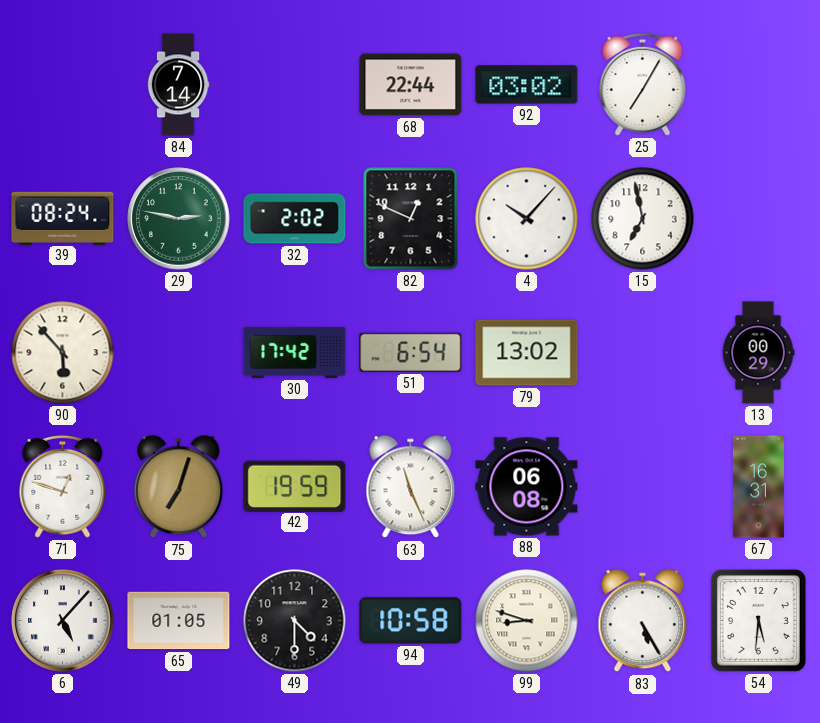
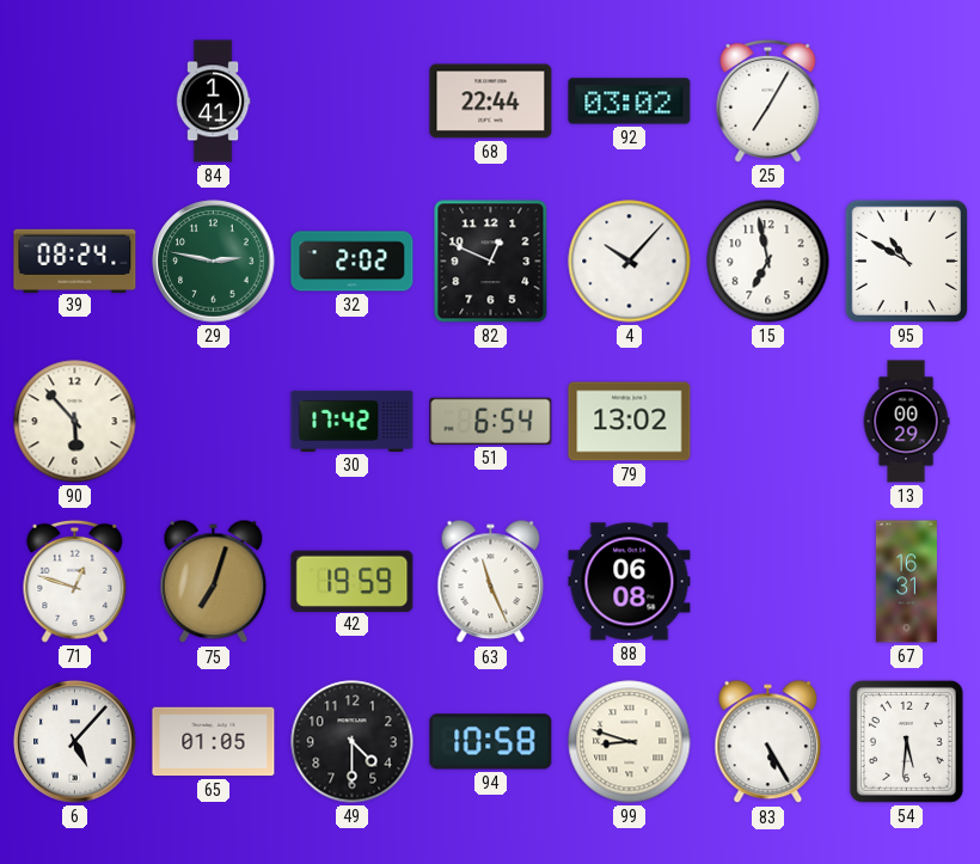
84: 7:14 -> 1:41
95: none -> 10:50
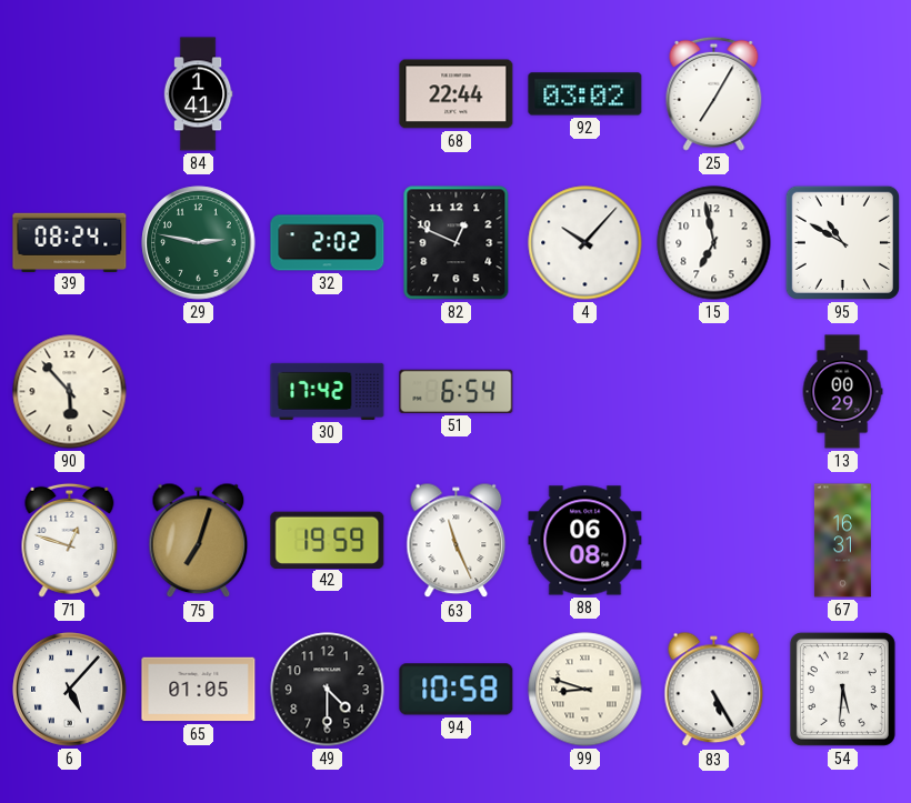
79: 13:02 -> none
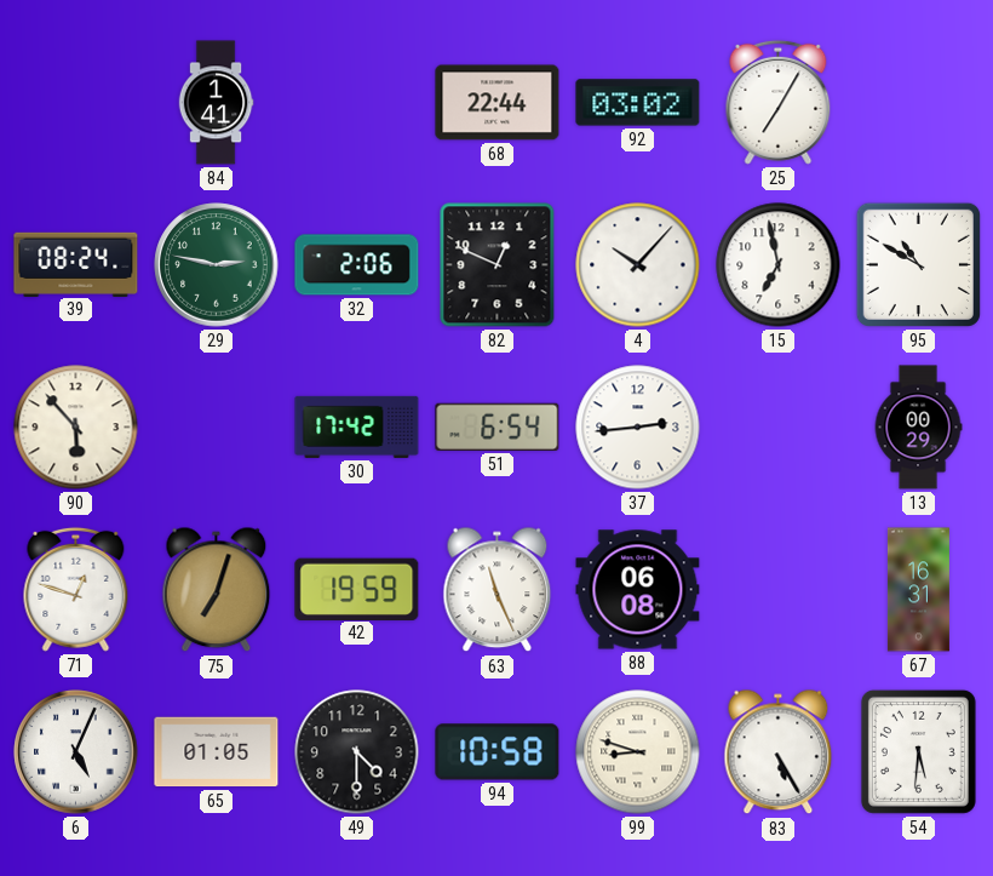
32: 2:02 -> 2:06
37: none -> 2:44
6: 5:07 -> 5:04
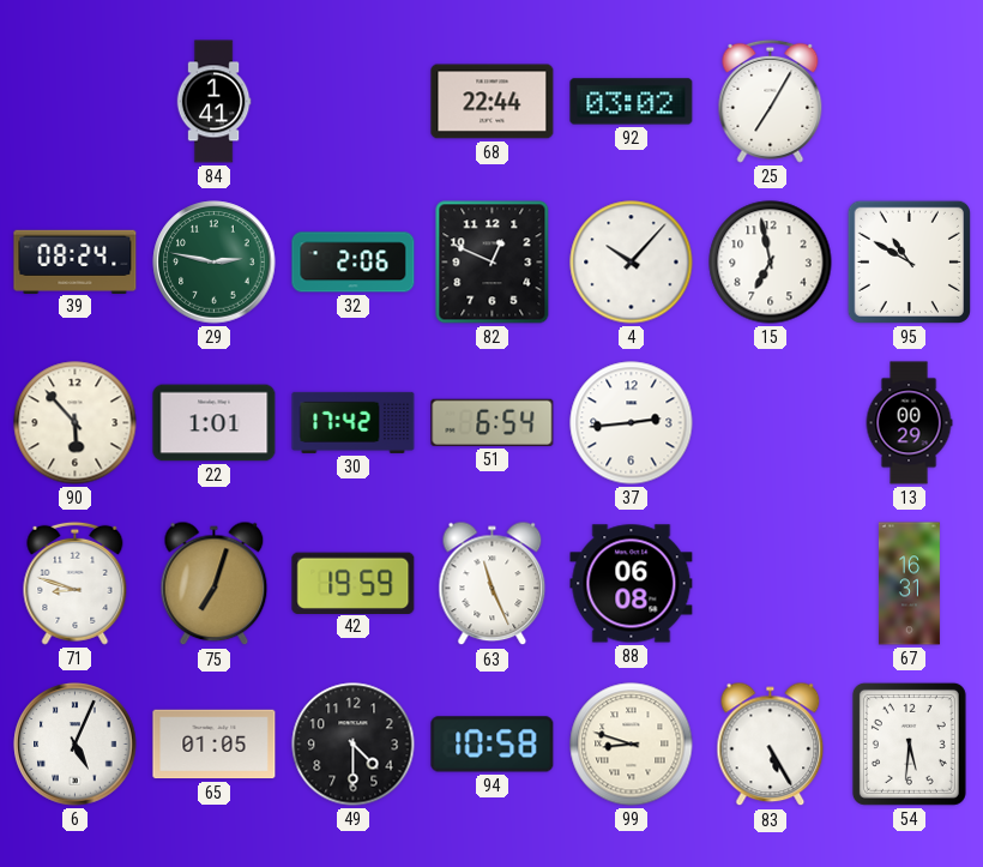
22: none -> 1:01
71: 12:48 -> 8:48
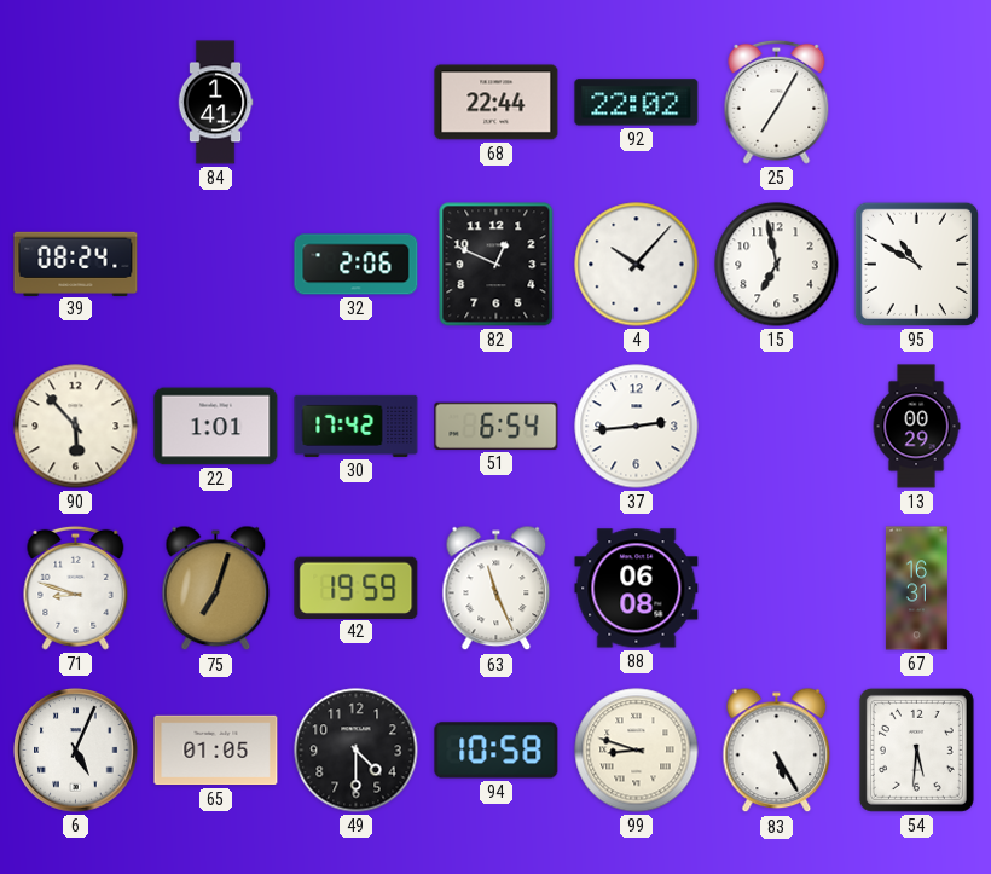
92: 03:02 -> 22:02
29: 2:47 -> none
